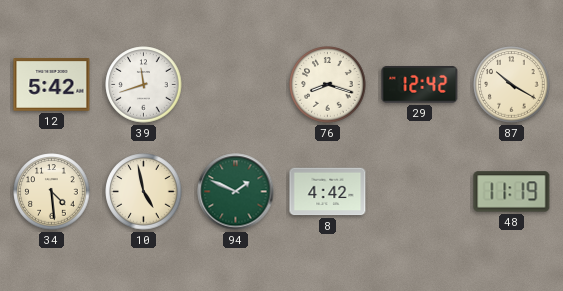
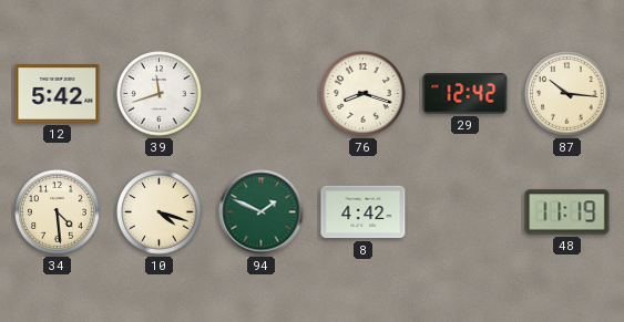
87: 10:20 -> 10:16
10: 4:58 -> 4:18
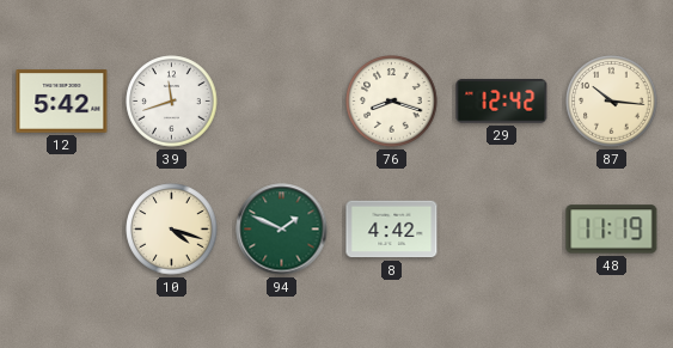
34: 4:29 -> none
